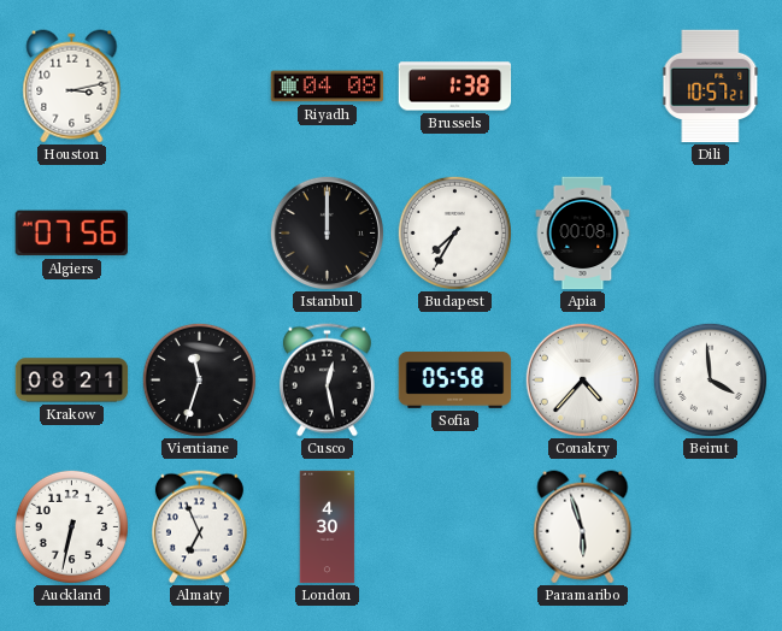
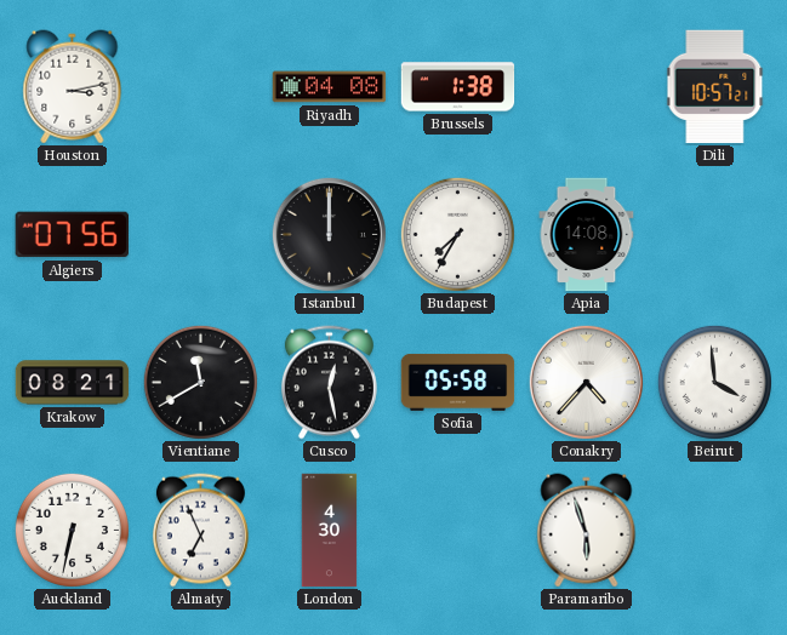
Apia: 00:08 -> 14:08
Vientiane: 11:33 -> 11:40
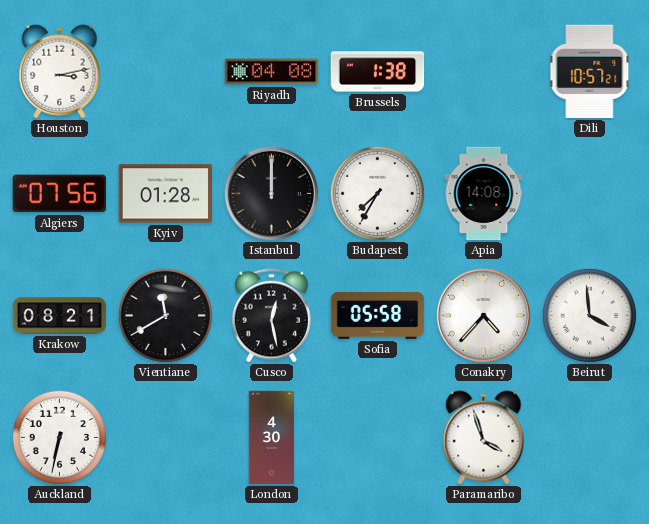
Kyiv: none -> 01:28
Almaty: 6:56 -> none
Paramaribo: 5:57 -> 3:57
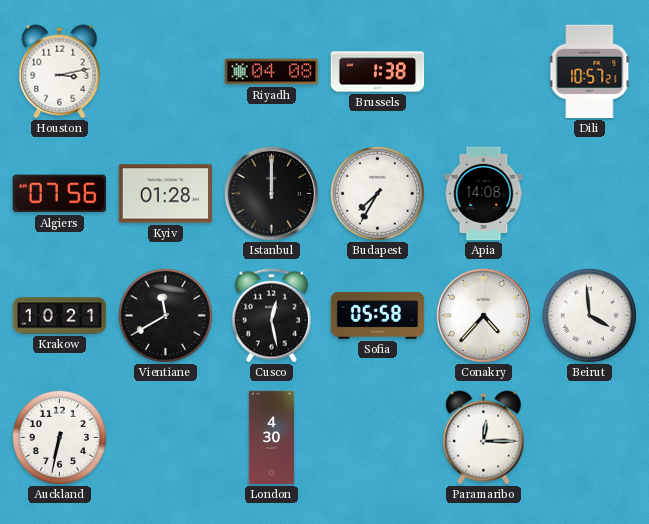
Krakow: 08:21 -> 10:21
Paramaribo: 3:57 -> 12:15
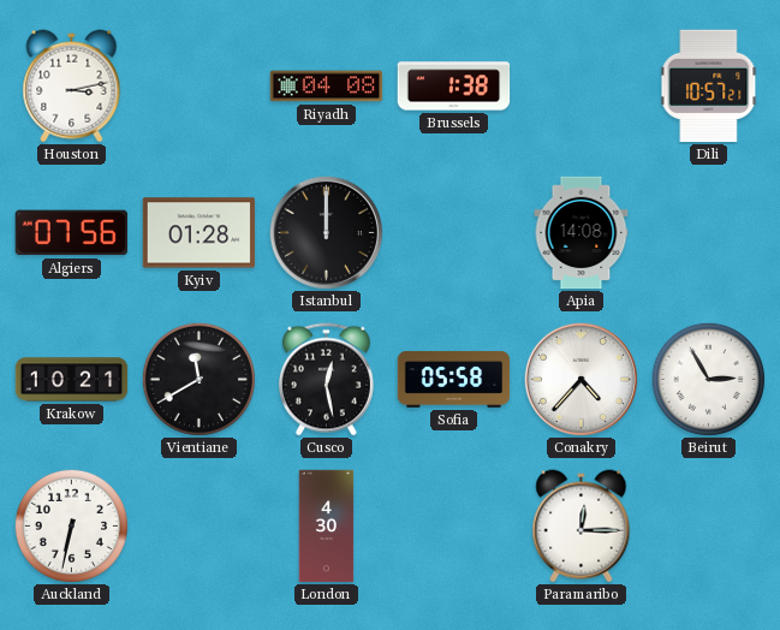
Budapest: 7:35 -> none
Beirut: 3:59 -> 2:55
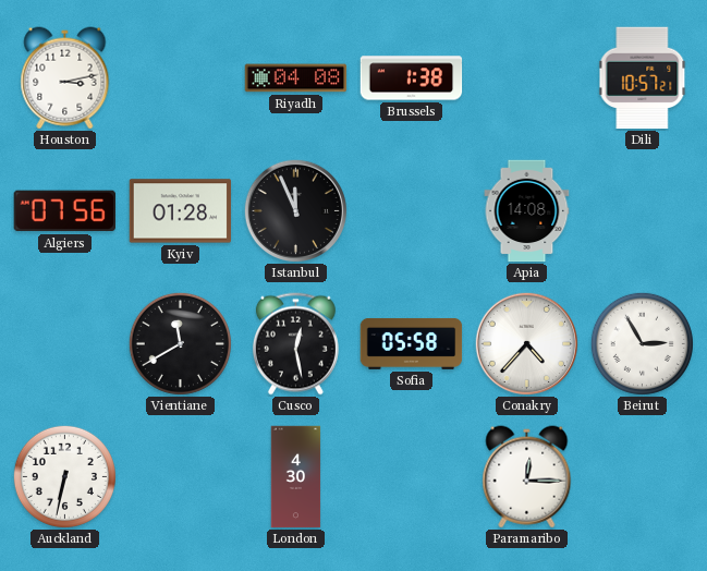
Istanbul: 12:00 -> 11:56
Krakow: 10:21 -> none
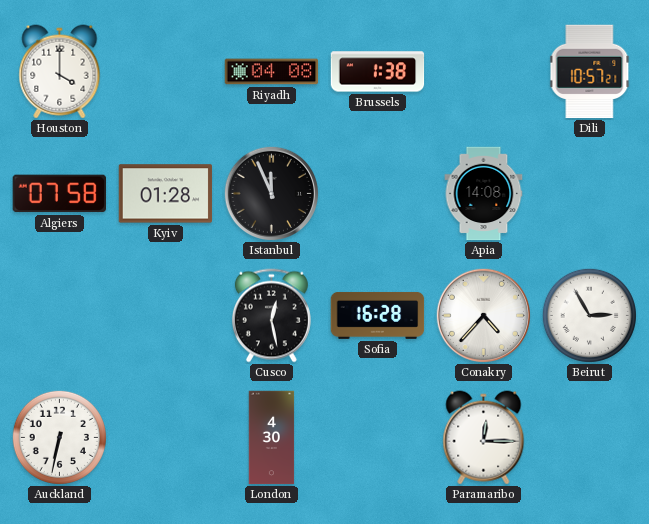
Houston: 3:13 -> 4:00
Algiers: 07:56 -> 07:58
Vientiane: 11:40 -> none
Sofia: 05:58 -> 16:28
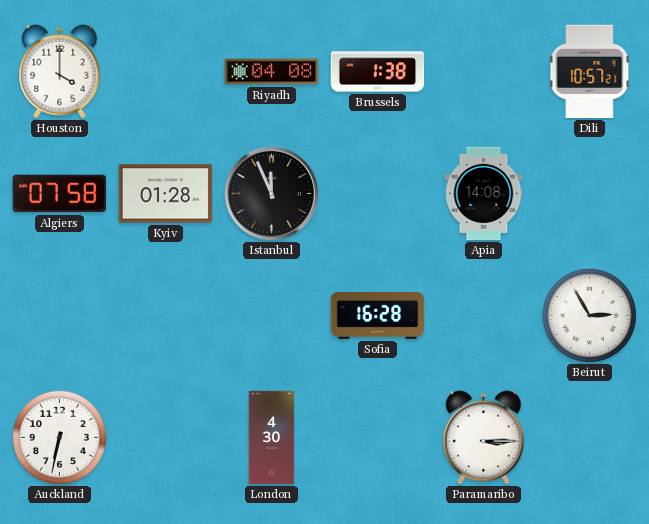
Cusco: 12:28 -> none
Conakry: 4:37 -> none
Paramaribo: 12:15 -> 3:15
